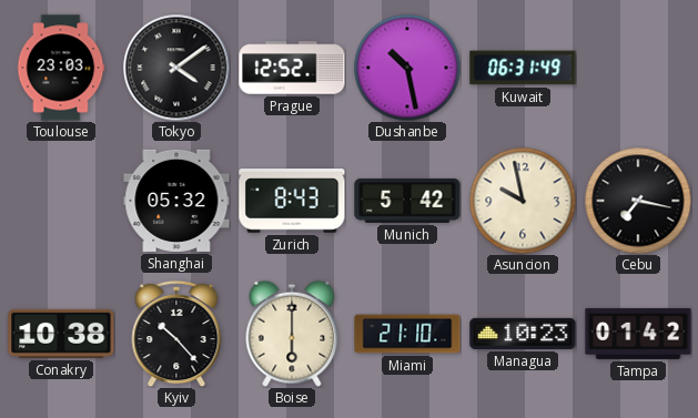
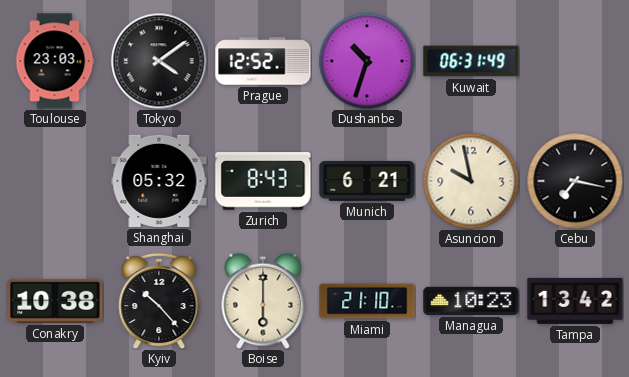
Dushanbe: 10:28 -> 10:33
Munich: 5:42 -> 6:21
Tampa: 01:42 -> 13:42
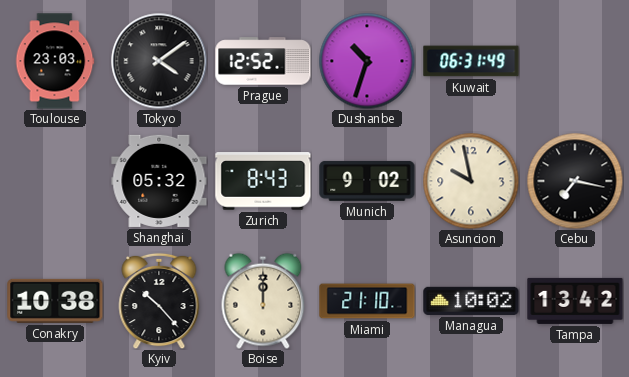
Munich: 6:21 -> 9:02
Boise: 6:00 -> 12:00
Managua: 10:23 -> 10:02
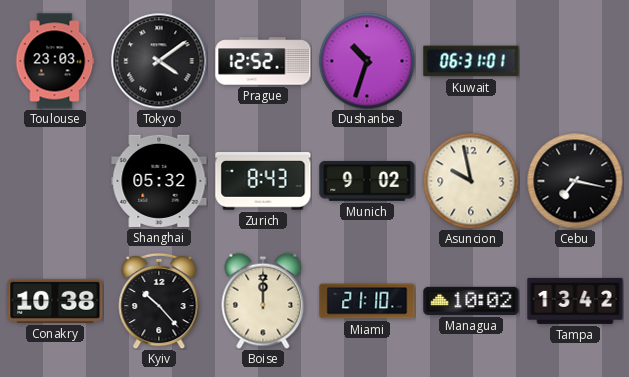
Kuwait: 06:31:49 -> 06:31:01
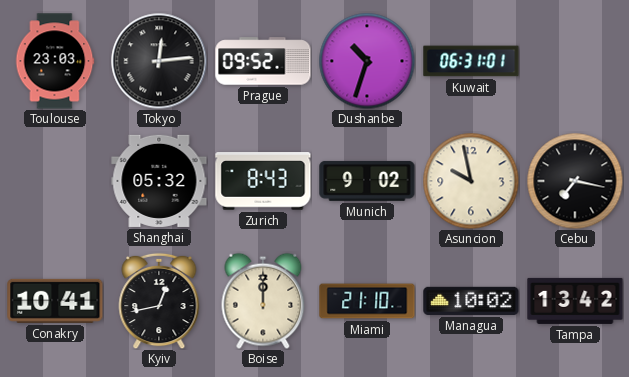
Tokyo: 4:09 -> 12:14
Prague: 12:52 -> 09:52
Conakry: 10:38 -> 10:41
Kyiv: 10:23 -> 12:43
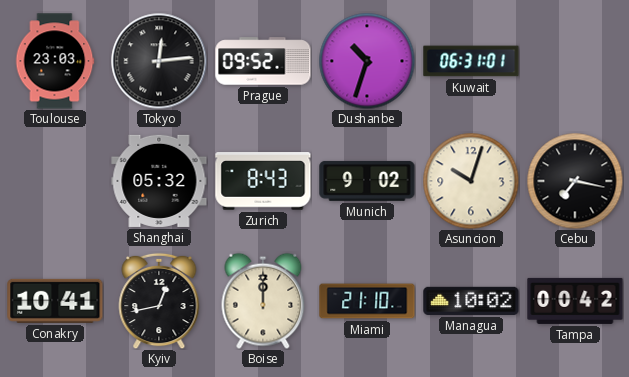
Asuncion: 9:58 -> 10:03
Tampa: 13:42 -> 00:42
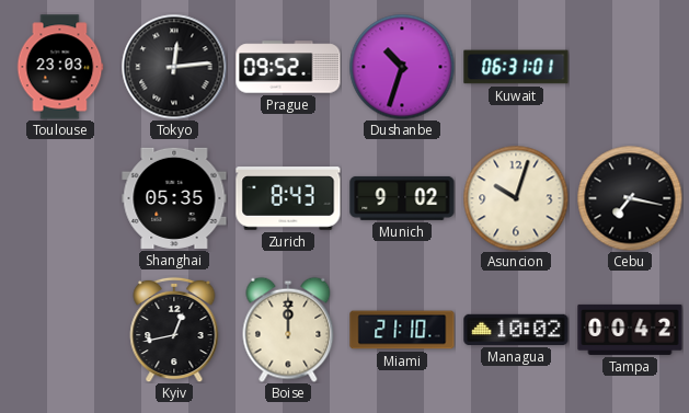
Shanghai: 05:32 -> 05:35
Conakry: 10:41 -> none
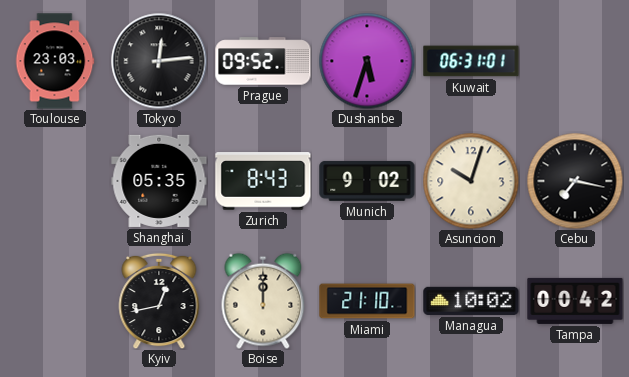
Dushanbe: 10:33 -> 5:33
